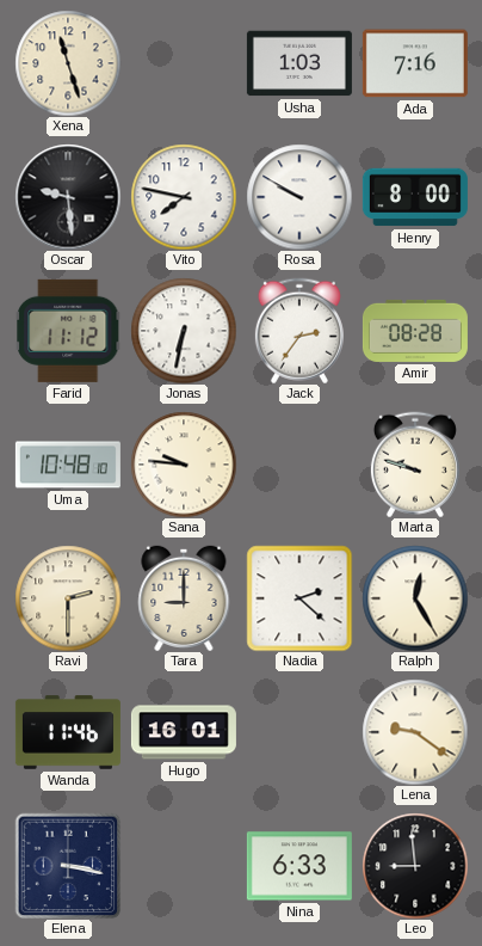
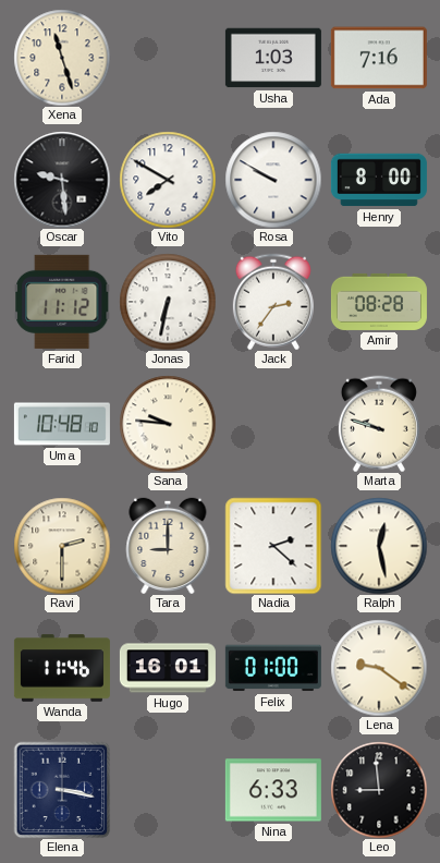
Vito: 7:47 -> 7:50
Ralph: 12:25 -> 12:28
Felix: none -> 01:00
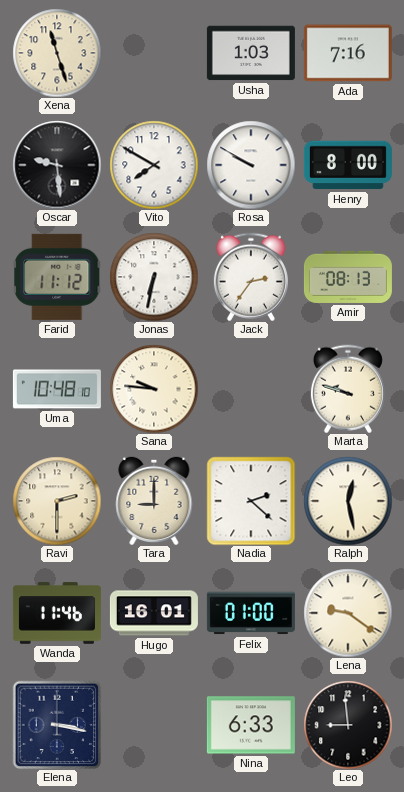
Amir: 08:28 -> 08:13
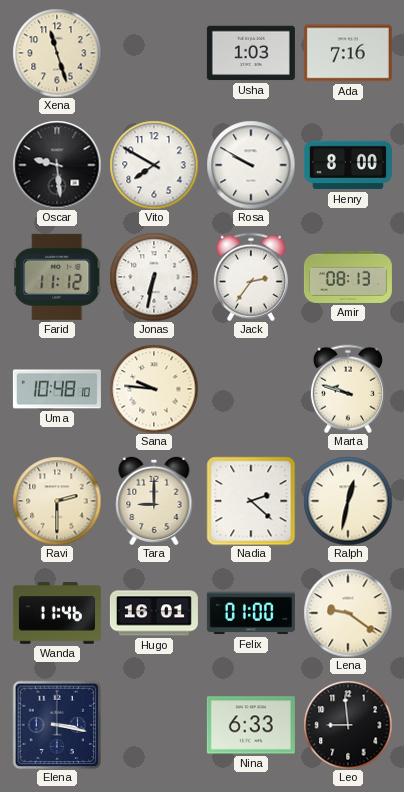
Ralph: 12:28 -> 12:32
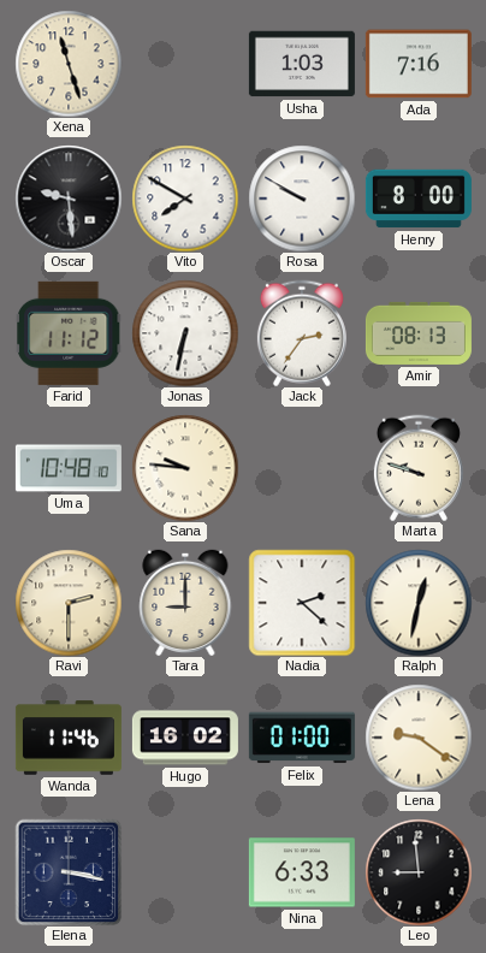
Hugo: 16:01 -> 16:02
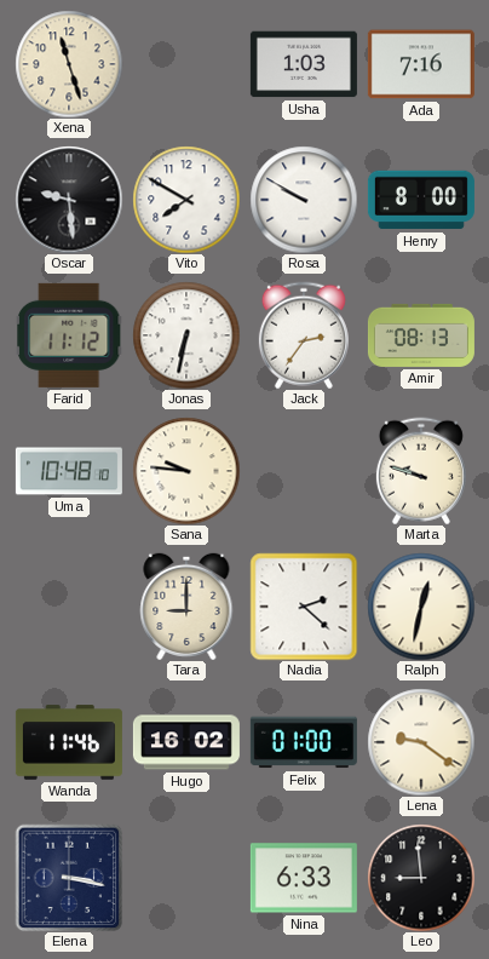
Ravi: 2:30 -> none
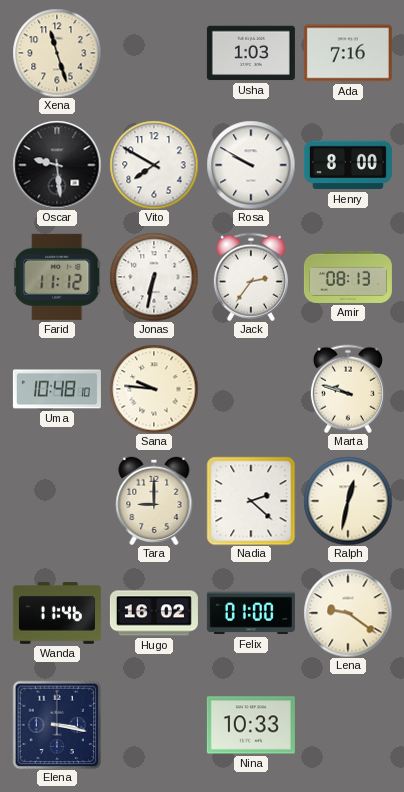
Nina: 6:33 -> 10:33
Leo: 8:59 -> none
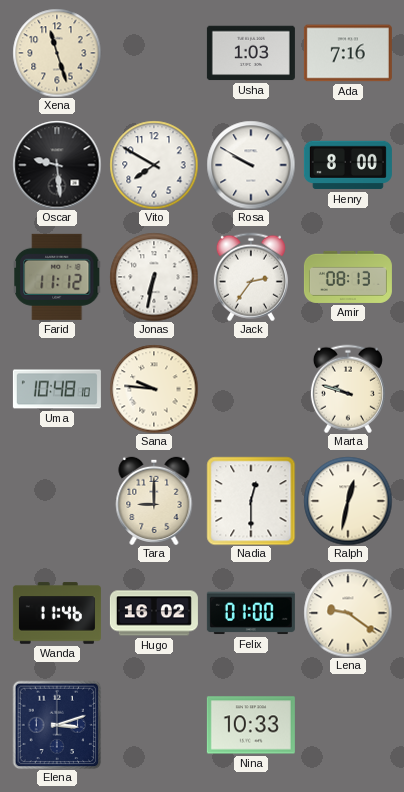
Nadia: 2:22 -> 12:30
Elena: 3:17 -> 3:12
